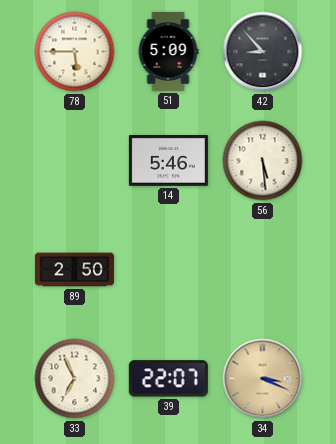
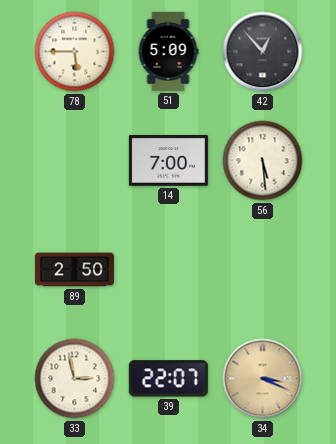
42: 8:53 -> 12:53
14: 5:46 -> 7:00
33: 6:56 -> 2:58
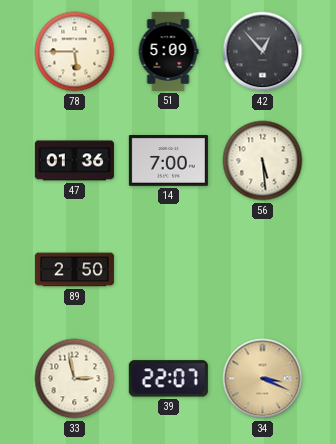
47: none -> 01:36
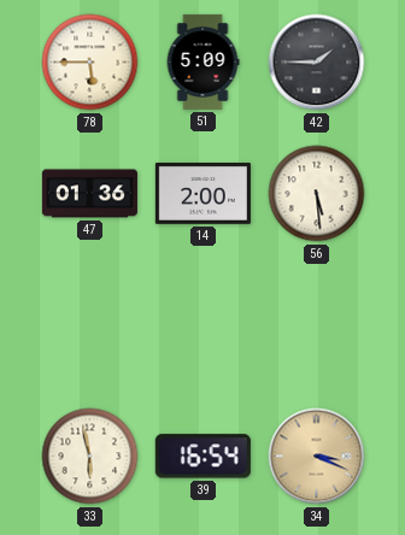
42: 12:53 -> 1:45
14: 7:00 -> 2:00
89: 2:50 -> none
33: 2:58 -> 5:58
39: 22:07 -> 16:54
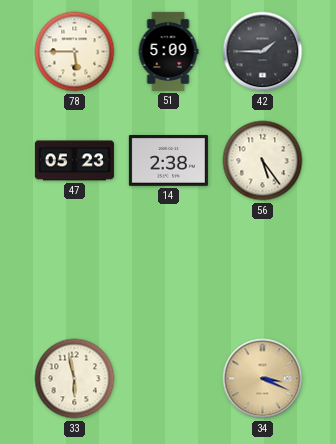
47: 01:36 -> 05:23
14: 2:00 -> 2:38
56: 5:29 -> 5:24
39: 16:54 -> none
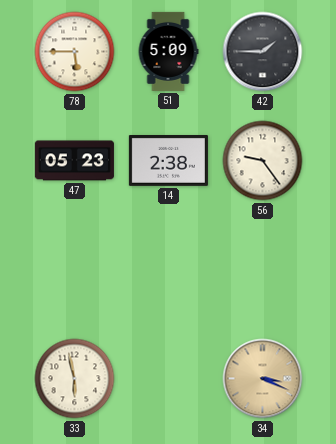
56: 5:24 -> 9:24
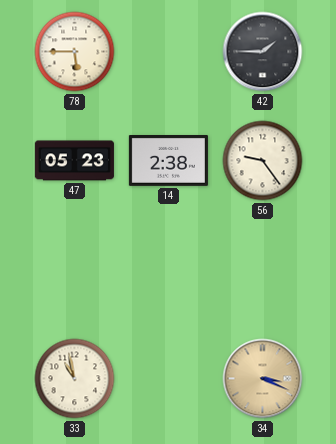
51: 5:09 -> none
33: 5:58 -> 10:58
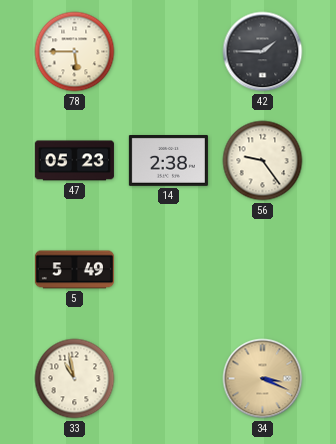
5: none -> 5:49
